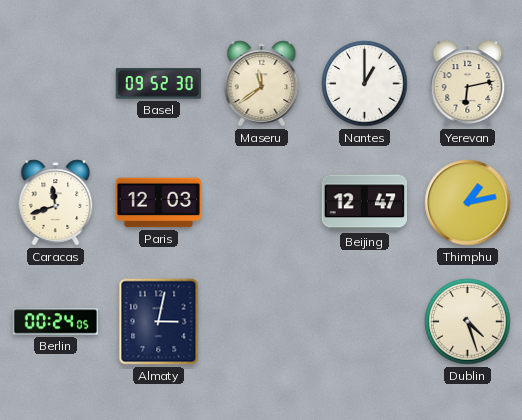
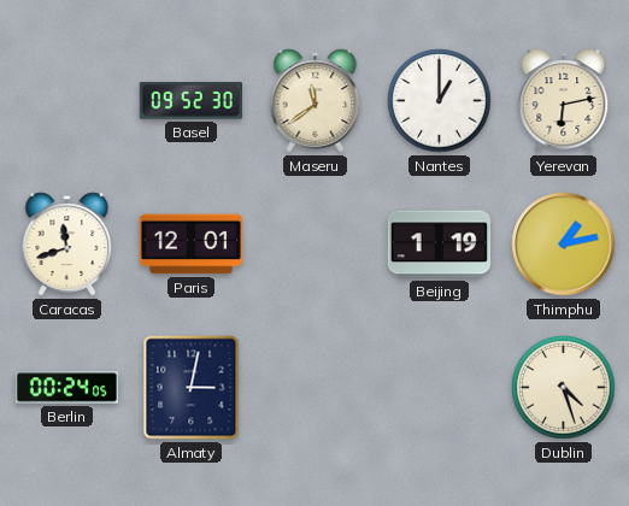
Paris: 12:03 -> 12:01
Beijing: 12:47 -> 1:19
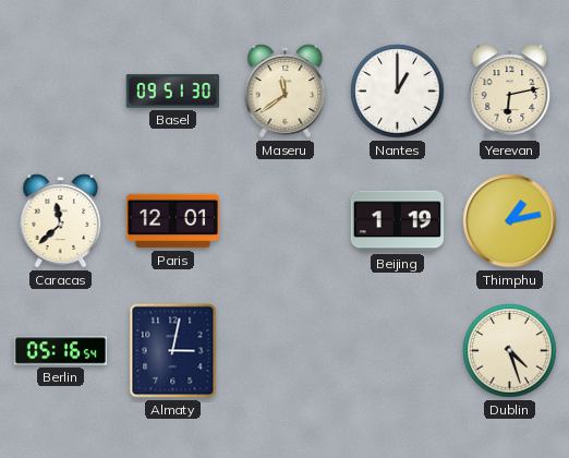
Basel: 09:52 -> 09:51
Caracas: 11:42 -> 11:38
Berlin: 00:24 -> 05:16
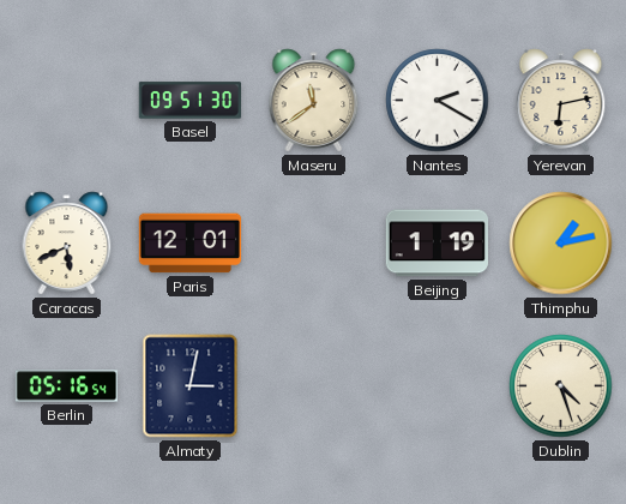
Nantes: 1:00 -> 2:20
Caracas: 11:38 -> 5:41
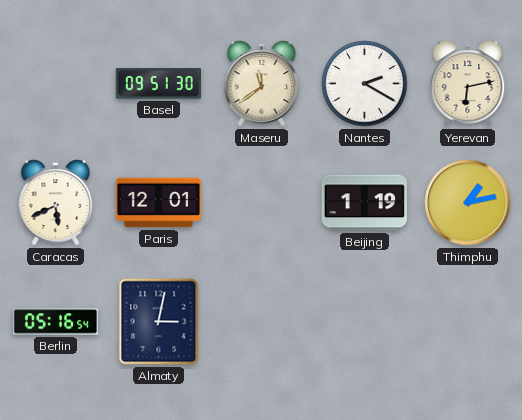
Dublin: 4:27 -> none
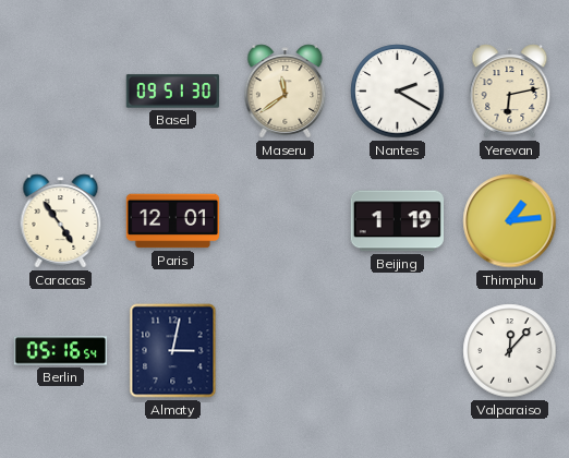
Caracas: 5:41 -> 4:54
Thimphu: 1:13 -> 1:14
Valparaiso: none -> 12:07
